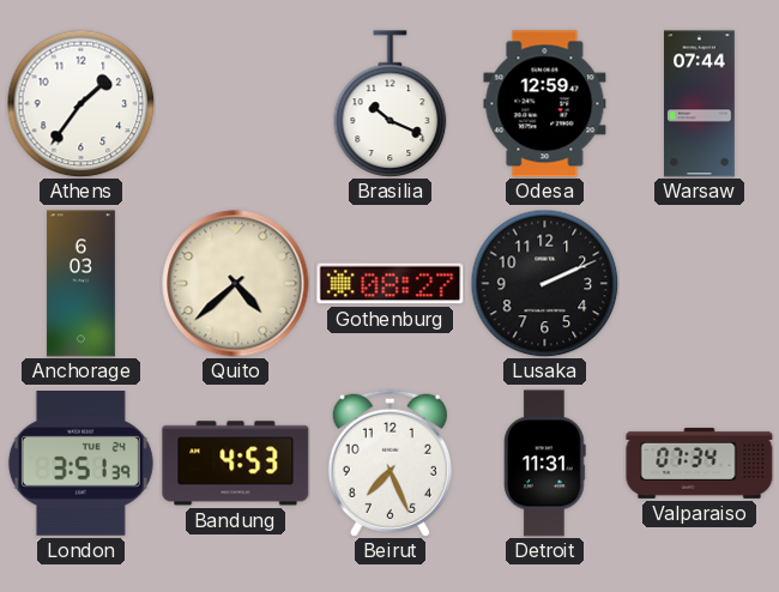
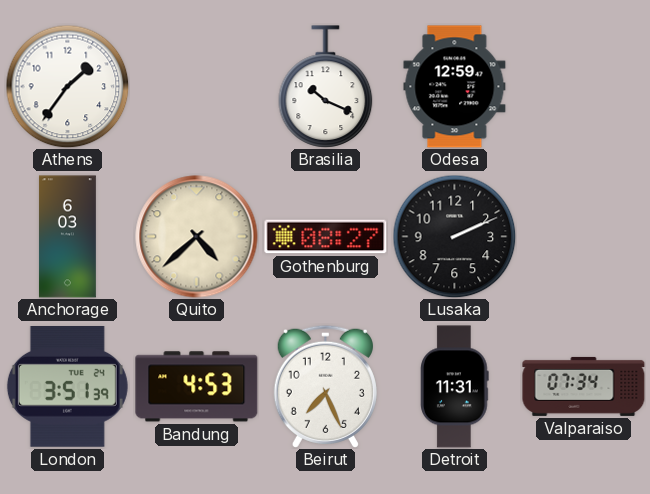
Warsaw: 07:44 -> none
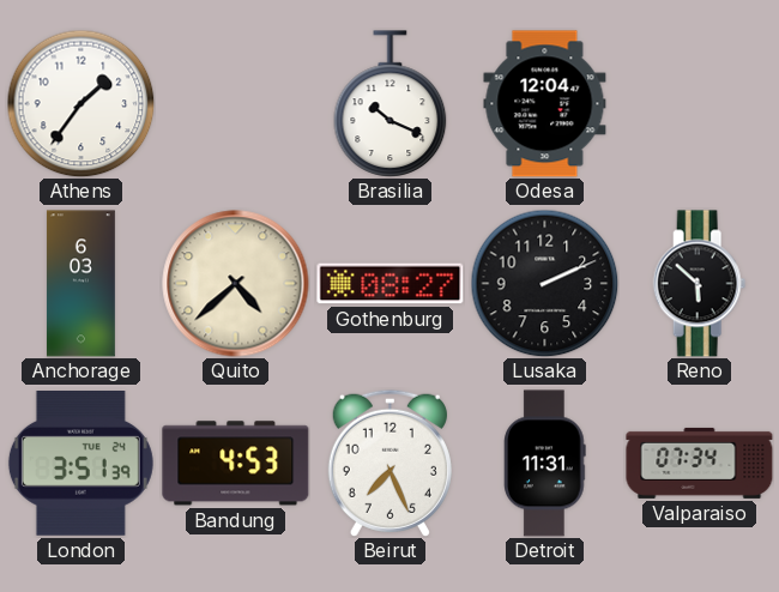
Odesa: 12:59 -> 12:04
Reno: none -> 5:52
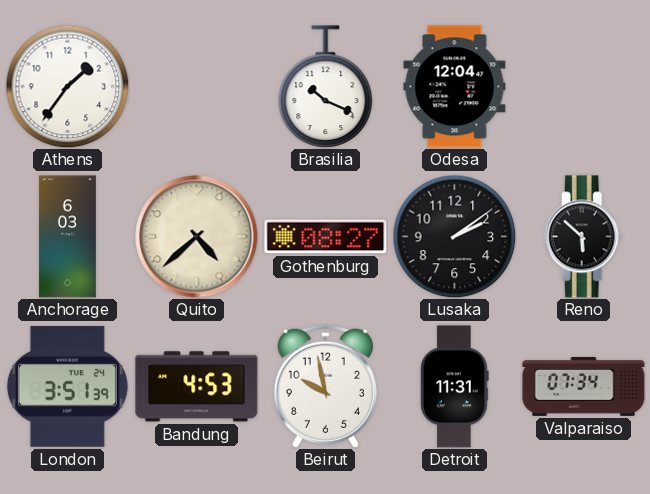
Lusaka: 2:11 -> 2:09
Beirut: 7:26 -> 9:58
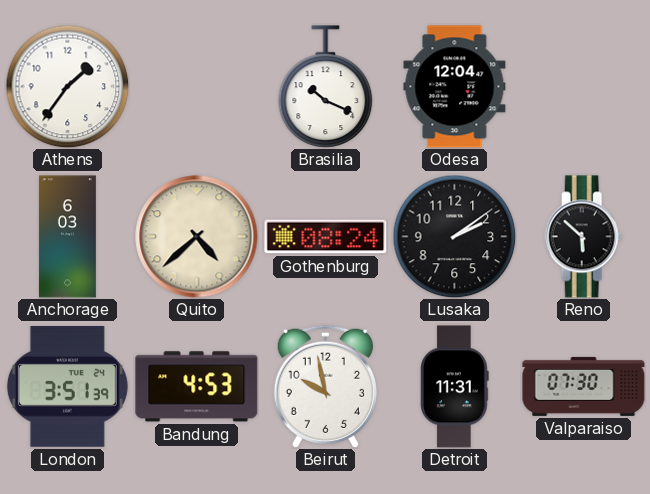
Gothenburg: 08:27 -> 08:24
Valparaiso: 07:34 -> 07:30
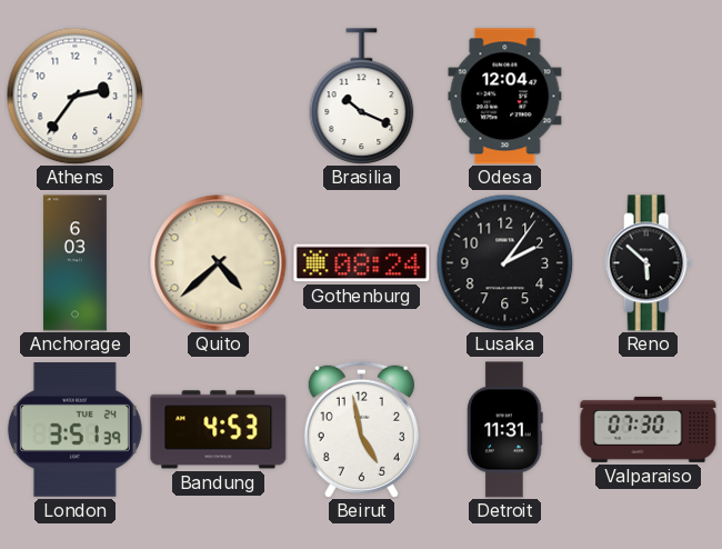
Athens: 1:36 -> 2:36
Lusaka: 2:09 -> 2:06
Beirut: 9:58 -> 4:58
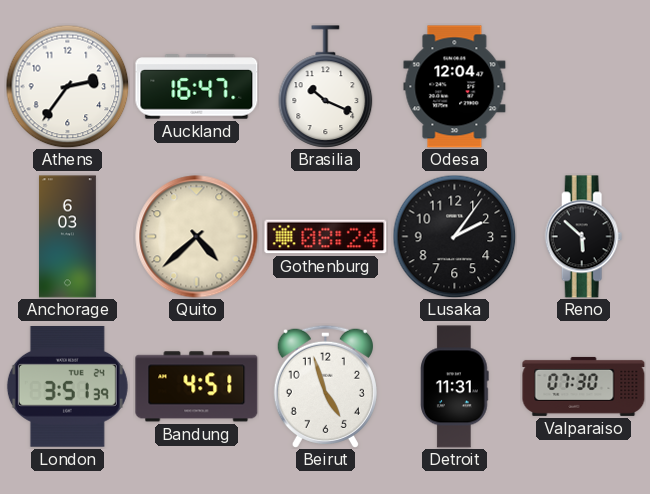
Auckland: none -> 16:47
Bandung: 4:53 -> 4:51
Beirut: 4:58 -> 4:57
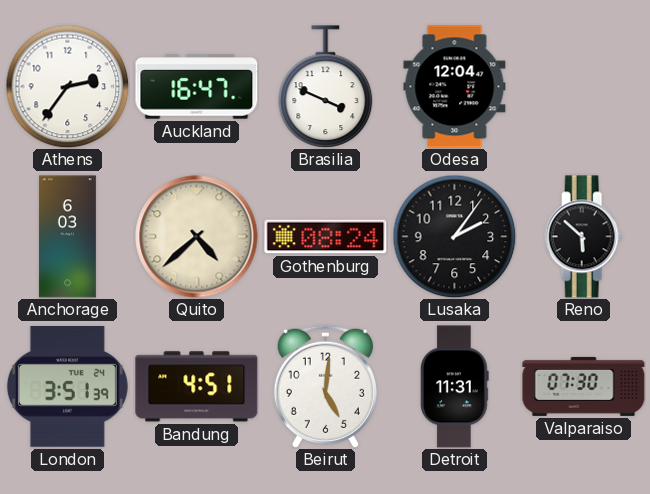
Brasilia: 10:19 -> 3:49
Beirut: 4:57 -> 5:01
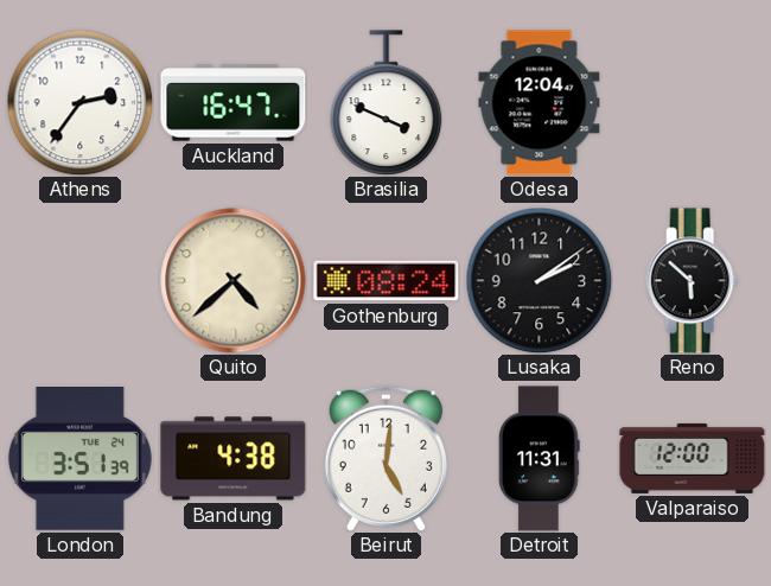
Anchorage: 6:03 -> none
Lusaka: 2:06 -> 2:09
Bandung: 4:51 -> 4:38
Valparaiso: 07:30 -> 12:00
